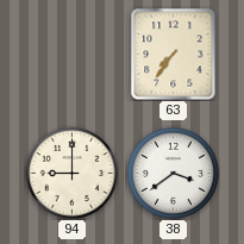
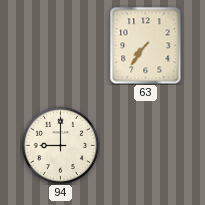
38: 3:39 -> none
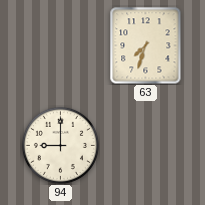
63: 7:36 -> 7:33
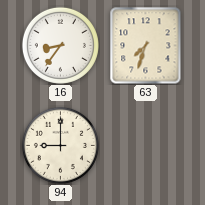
16: none -> 8:36
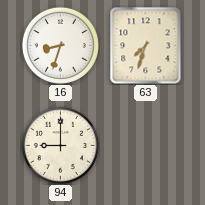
16: 8:36 -> 8:33
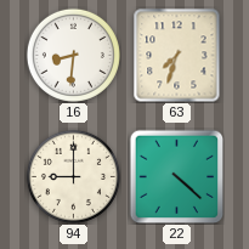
16: 8:33 -> 8:31
22: none -> 4:22
